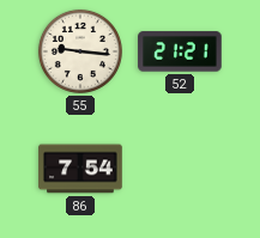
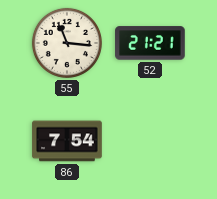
55: 9:16 -> 11:16
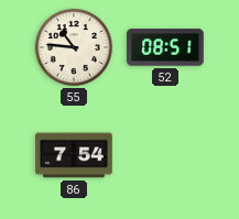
55: 11:16 -> 10:46
52: 21:21 -> 08:51
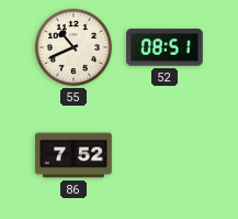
55: 10:46 -> 10:41
86: 7:54 -> 7:52
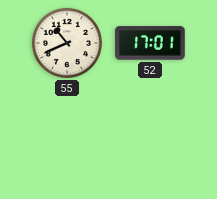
52: 08:51 -> 17:01
86: 7:52 -> none
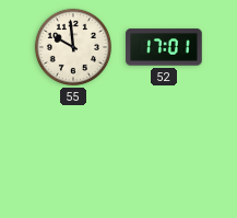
55: 10:41 -> 9:59
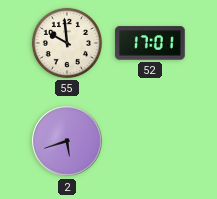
2: none -> 5:42
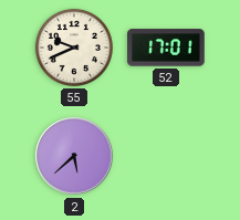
55: 9:59 -> 9:41
2: 5:42 -> 5:38
